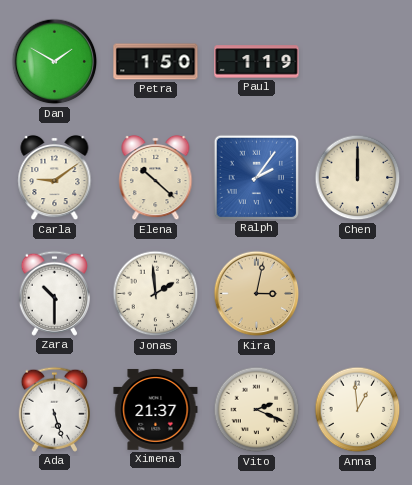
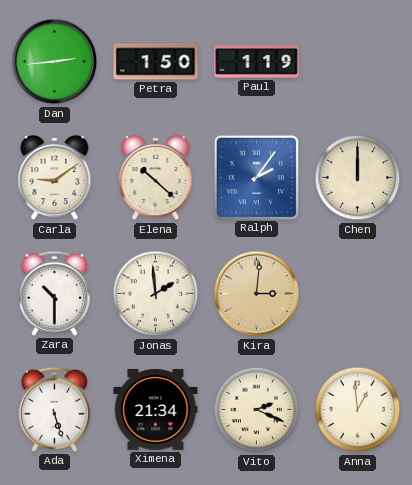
Dan: 1:50 -> 2:44
Kira: 3:02 -> 3:01
Ximena: 21:37 -> 21:34
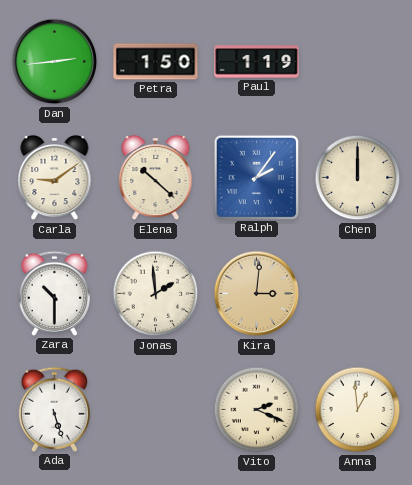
Ximena: 21:34 -> none
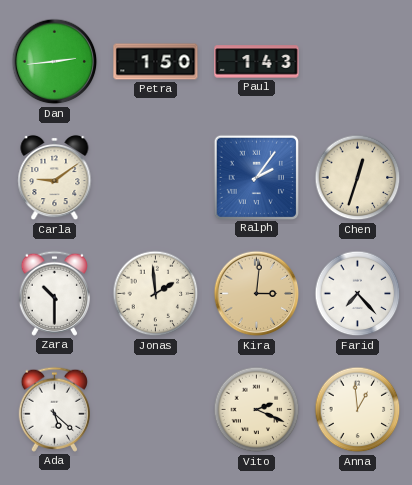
Paul: 1:19 -> 1:43
Elena: 10:22 -> none
Chen: 12:00 -> 12:33
Farid: none -> 7:23
Ada: 5:27 -> 5:22
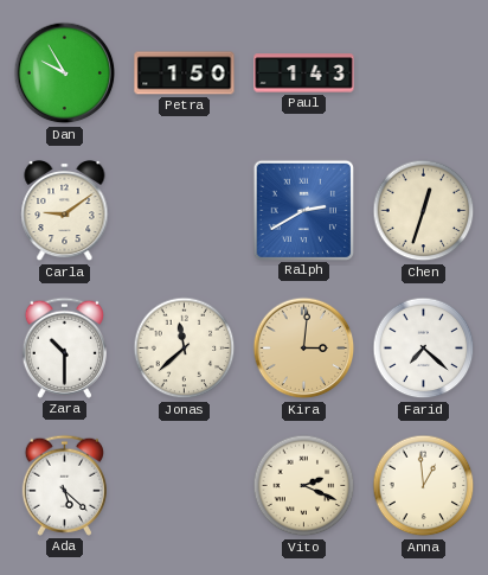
Dan: 2:44 -> 9:55
Ralph: 2:06 -> 2:40
Jonas: 1:59 -> 11:38
Farid: 7:23 -> 7:22
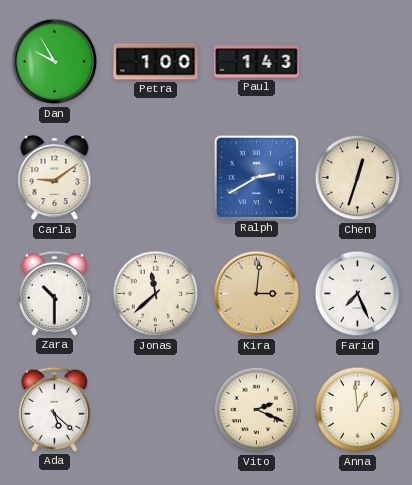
Petra: 1:50 -> 1:00
Farid: 7:22 -> 7:26
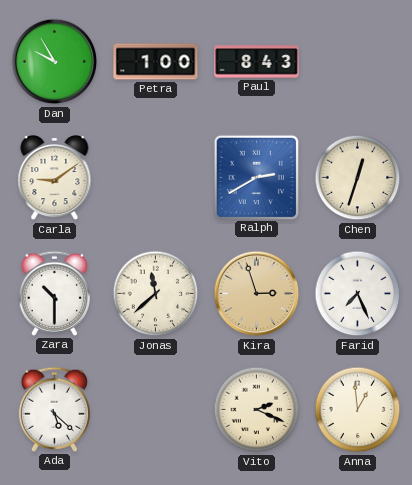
Paul: 1:43 -> 8:43
Kira: 3:01 -> 2:57
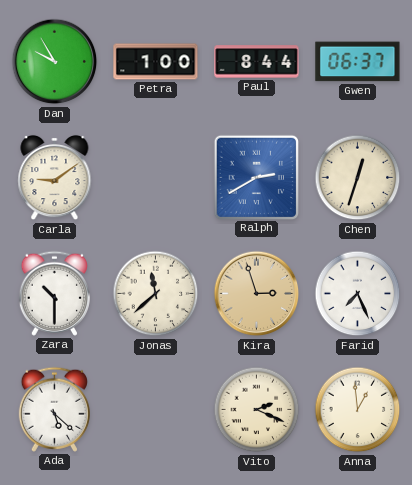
Paul: 8:43 -> 8:44
Gwen: none -> 06:37
